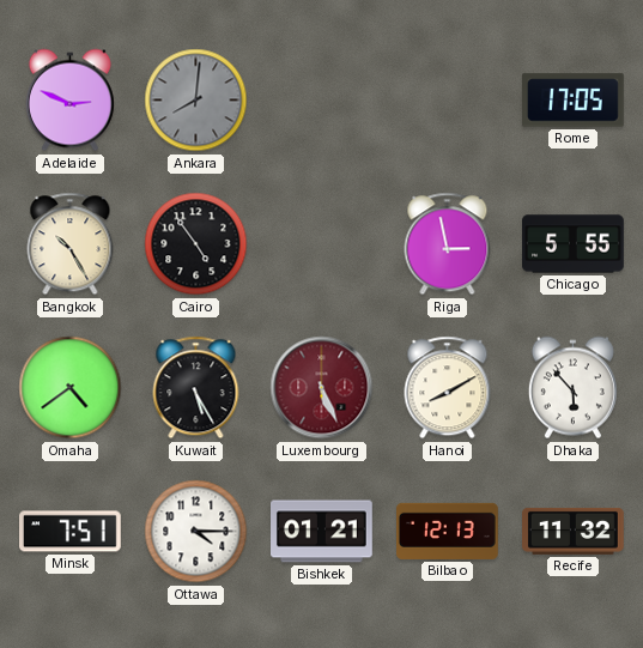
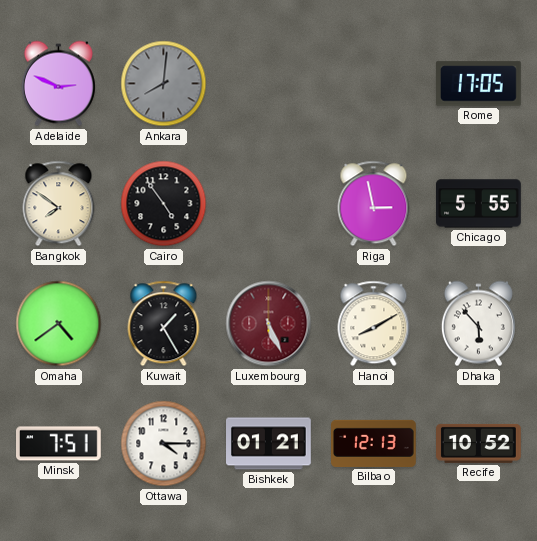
Bangkok: 10:25 -> 7:51
Kuwait: 5:25 -> 1:25
Recife: 11:32 -> 10:52
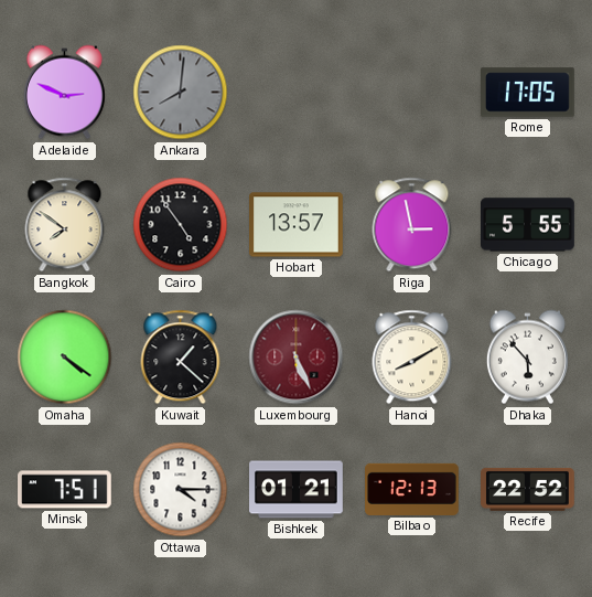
Hobart: none -> 13:57
Omaha: 4:39 -> 4:21
Kuwait: 1:25 -> 1:22
Recife: 10:52 -> 22:52
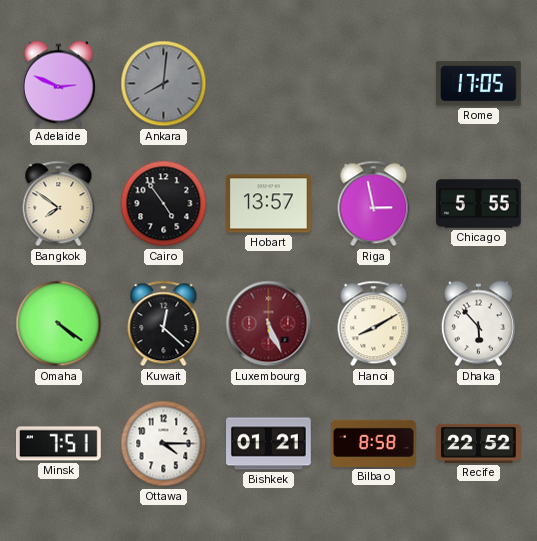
Kuwait: 1:22 -> 12:22
Bilbao: 12:13 -> 8:58
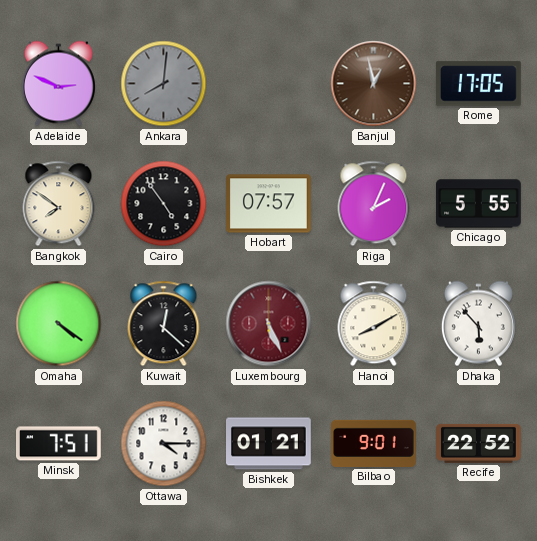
Banjul: none -> 12:58
Hobart: 13:57 -> 07:57
Riga: 2:58 -> 2:04
Bilbao: 8:58 -> 9:01
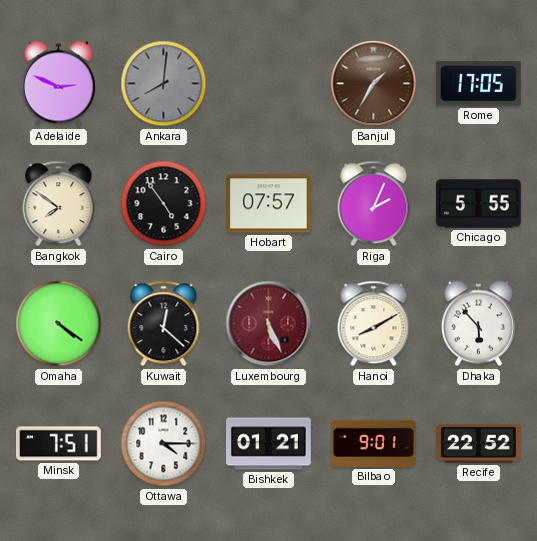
Banjul: 12:58 -> 1:35
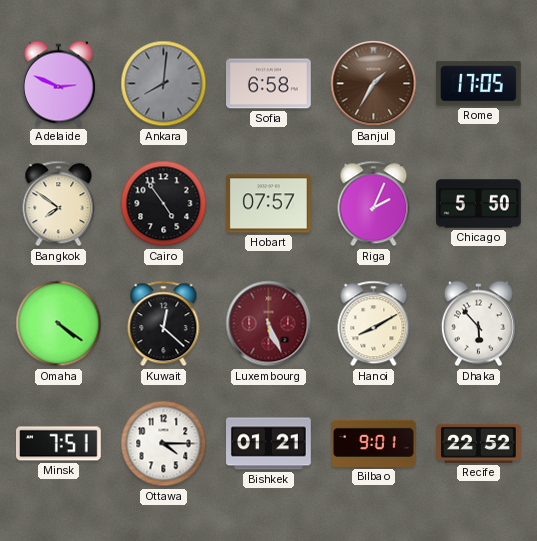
Sofia: none -> 6:58
Chicago: 5:55 -> 5:50
